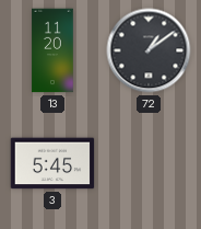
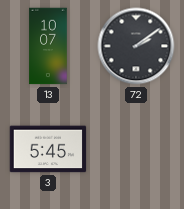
13: 11:20 -> 10:07
72: 1:09 -> 2:09
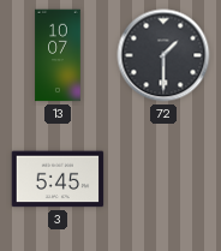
72: 2:09 -> 1:30
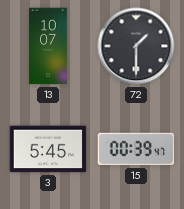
15: none -> 00:39
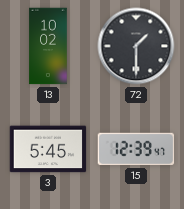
13: 10:07 -> 10:02
15: 00:39 -> 12:39
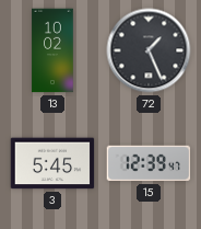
72: 1:30 -> 1:26
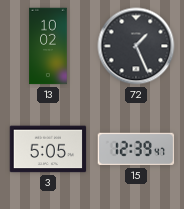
3: 5:45 -> 5:05
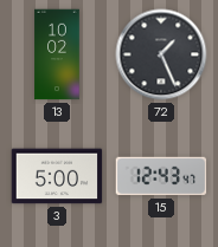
3: 5:05 -> 5:00
15: 12:39 -> 12:43
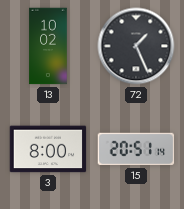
3: 5:00 -> 8:00
15: 12:43 -> 20:51
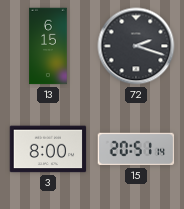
13: 10:02 -> 6:15
72: 1:26 -> 2:18
